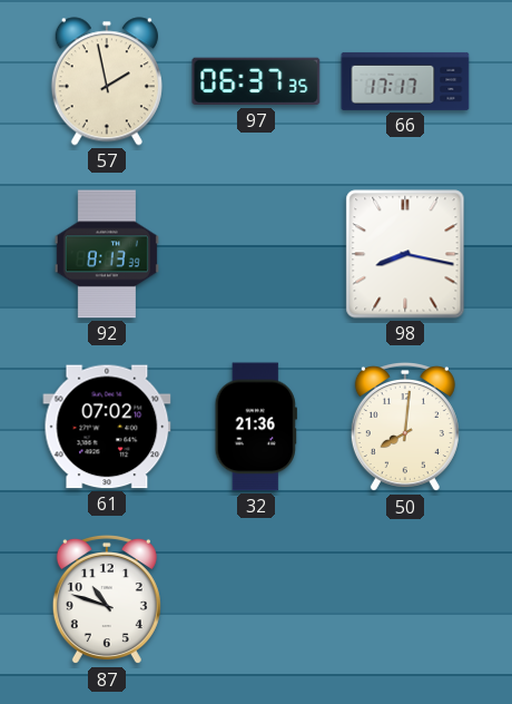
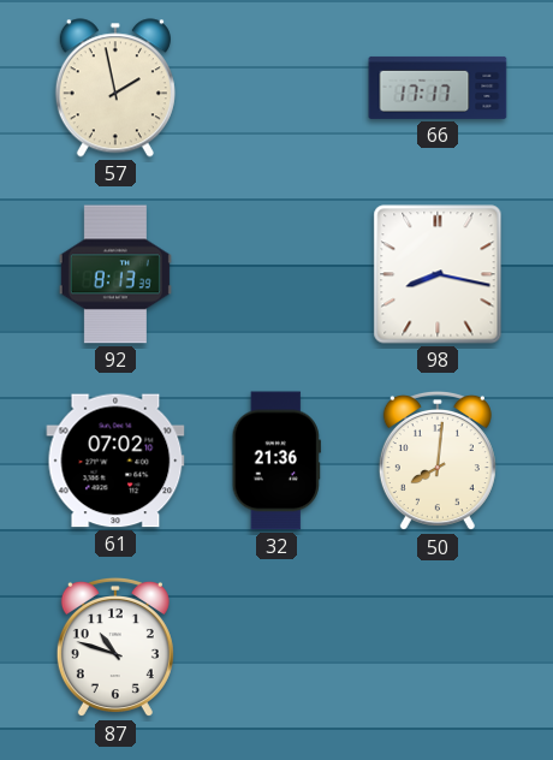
97: 06:37 -> none
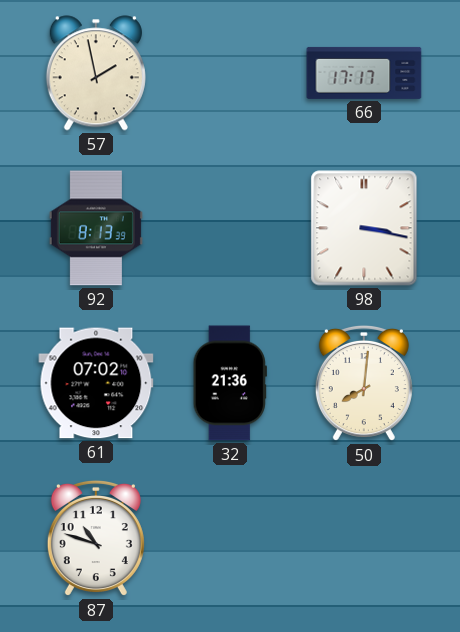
98: 8:17 -> 3:17
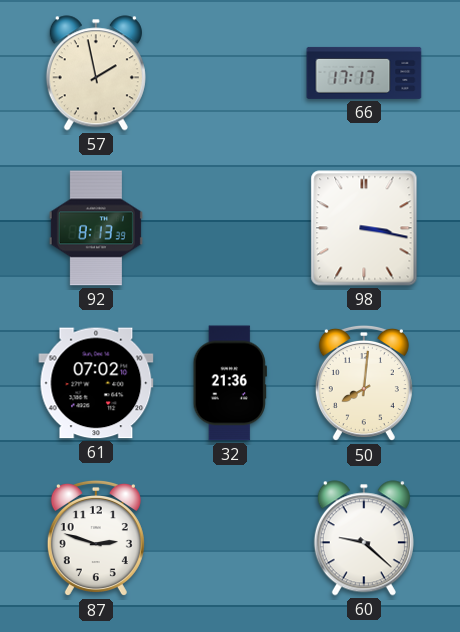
87: 10:48 -> 2:48
60: none -> 9:22
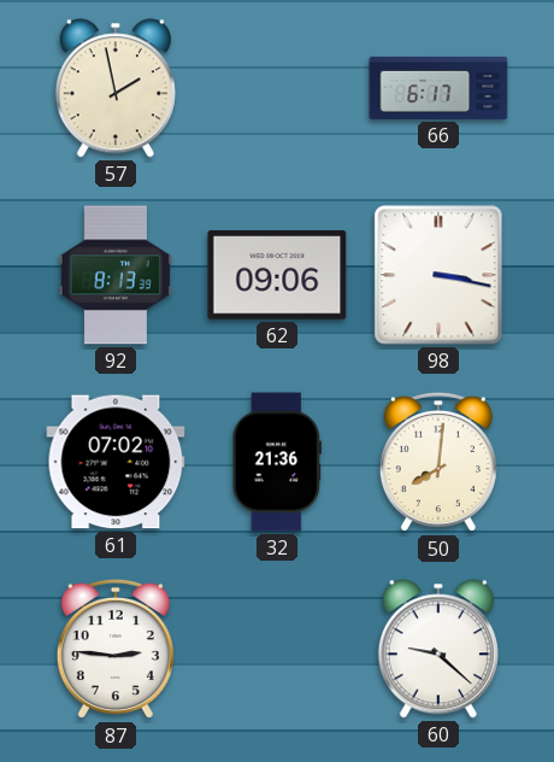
66: 17:17 -> 6:17
62: none -> 09:06
87: 2:48 -> 2:46
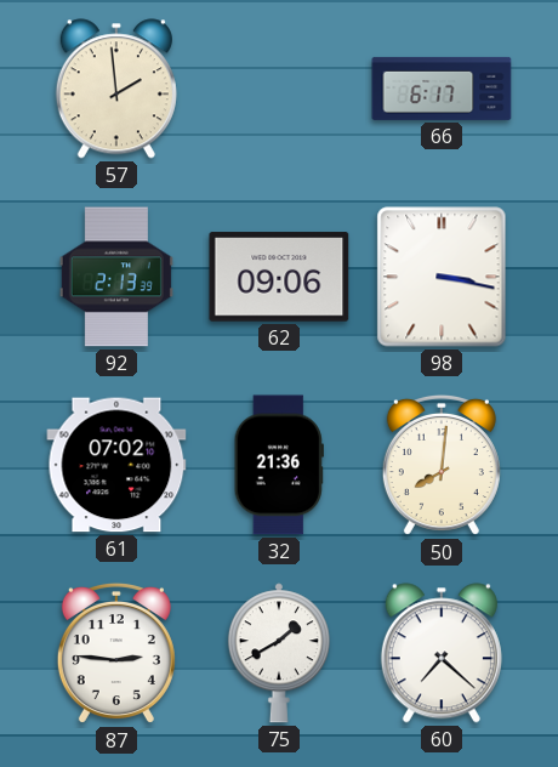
57: 1:58 -> 1:59
92: 8:13 -> 2:13
75: none -> 1:40
60: 9:22 -> 7:22
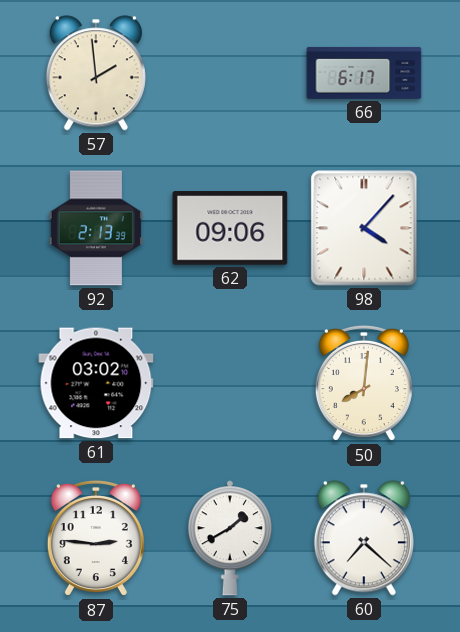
98: 3:17 -> 4:07
61: 07:02 -> 03:02
32: 21:36 -> none
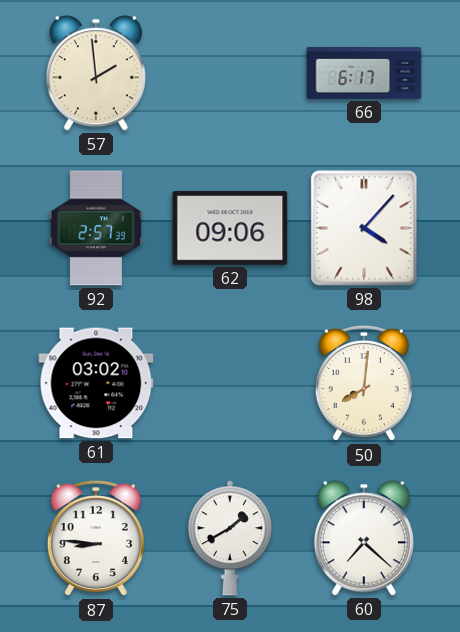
92: 2:13 -> 2:57
87: 2:46 -> 8:46
